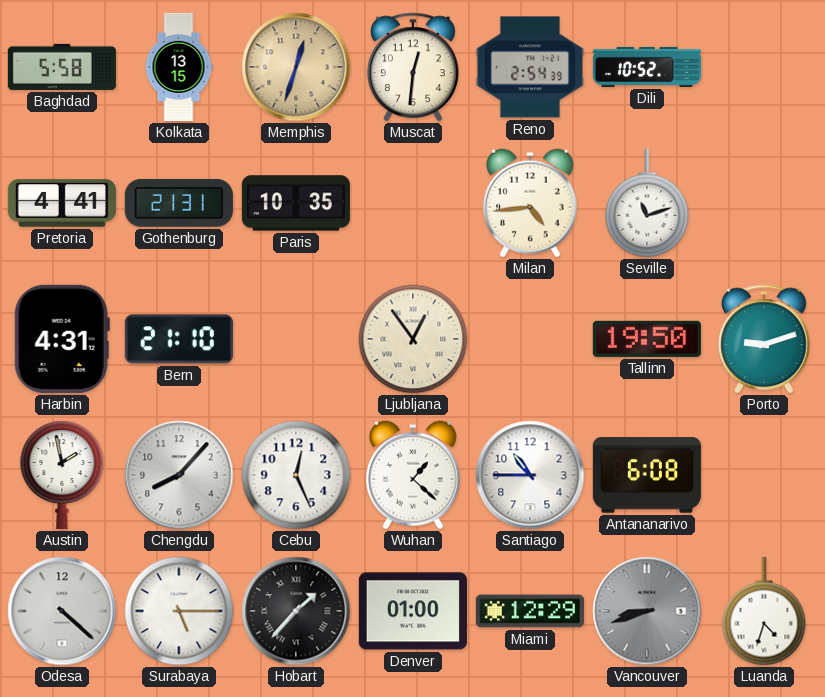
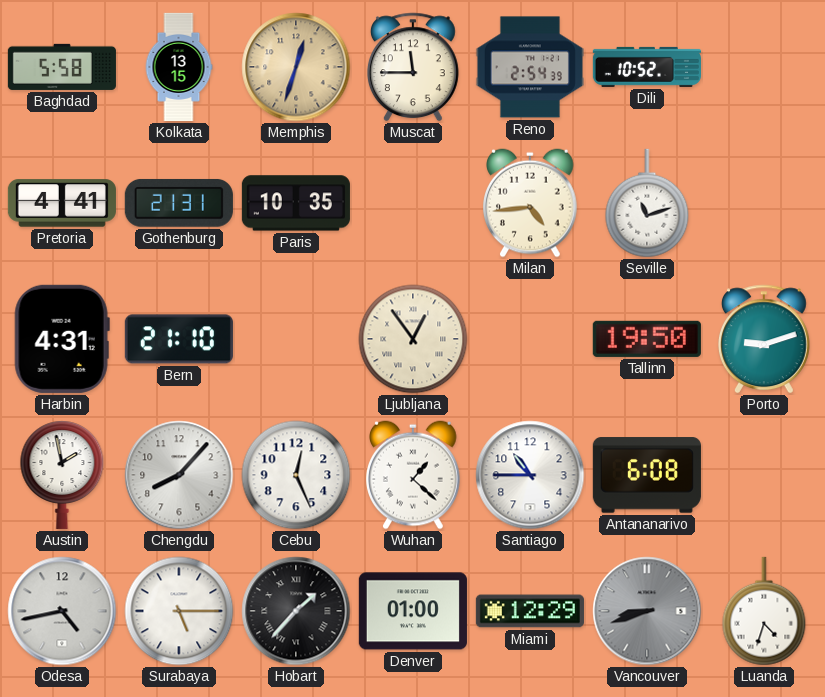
Muscat: 12:31 -> 11:45
Odesa: 4:22 -> 4:43
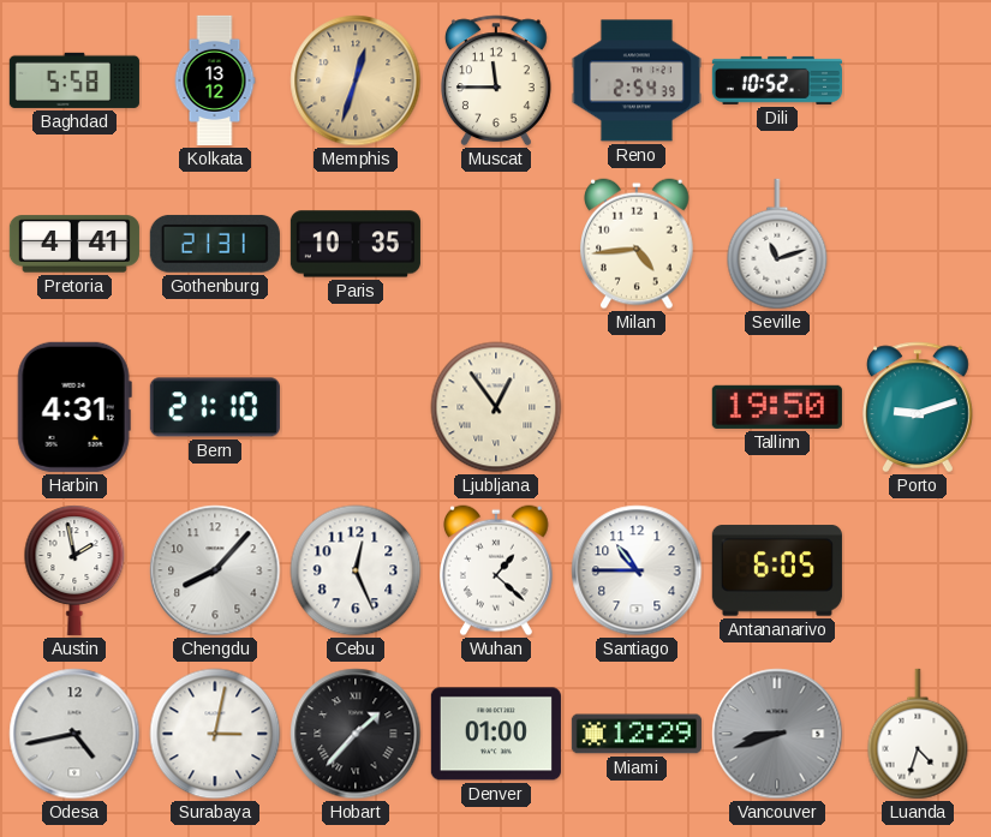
Kolkata: 13:15 -> 13:12
Antananarivo: 6:08 -> 6:05
Surabaya: 5:15 -> 3:02
